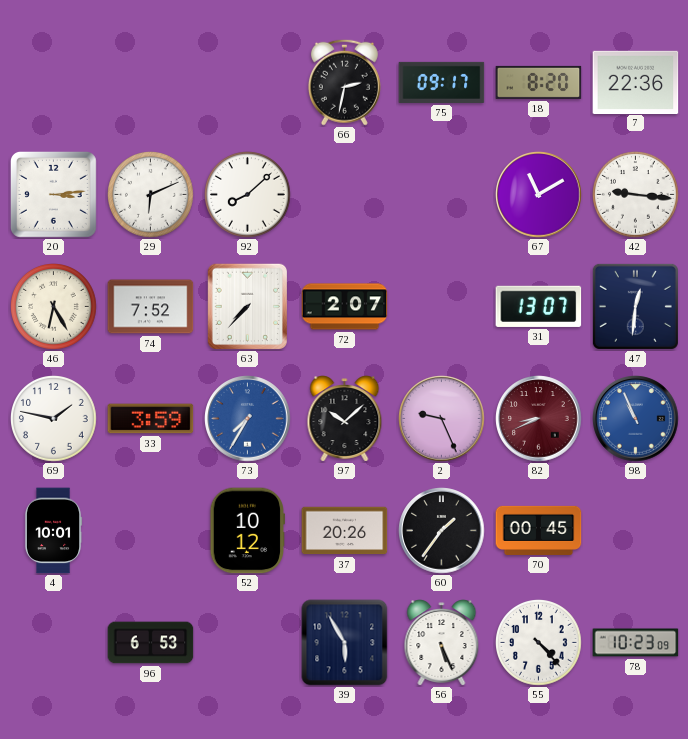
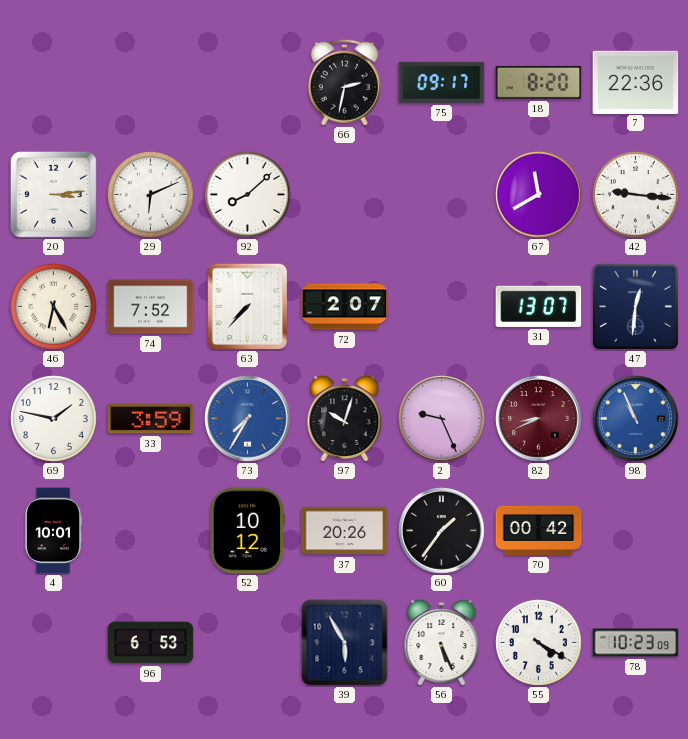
67: 11:10 -> 11:40
97: 10:08 -> 10:03
70: 00:45 -> 00:42
55: 4:23 -> 4:20
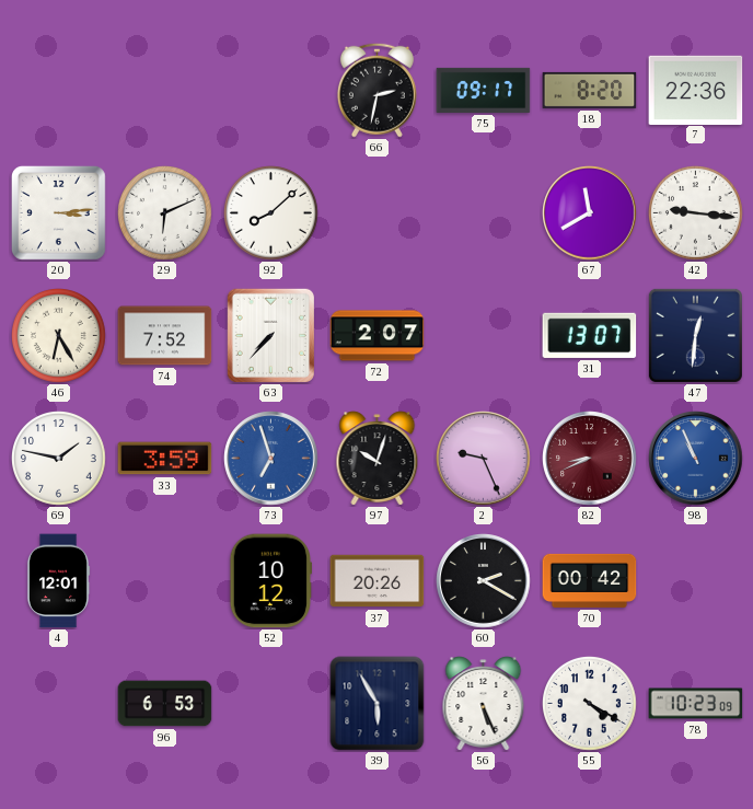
73: 7:35 -> 6:57
4: 10:01 -> 12:01
60: 1:36 -> 2:20
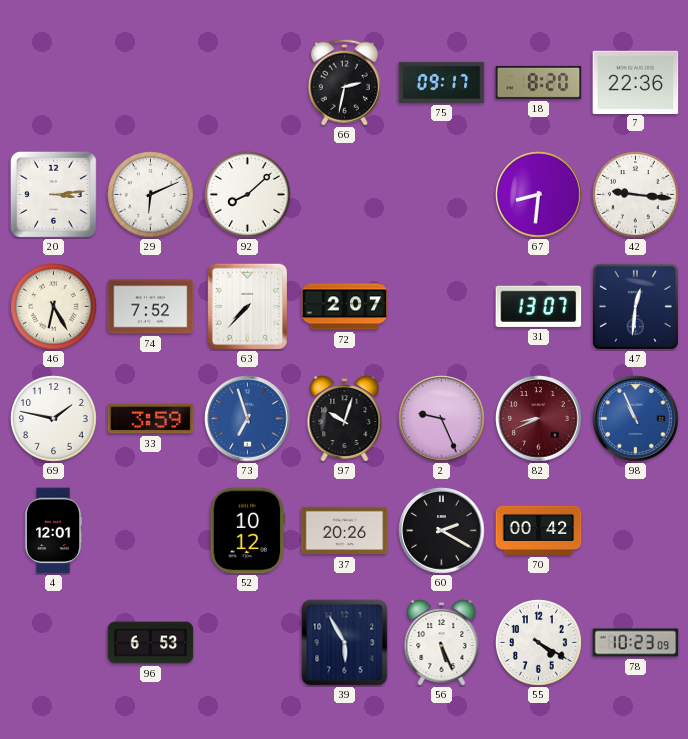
67: 11:40 -> 8:31
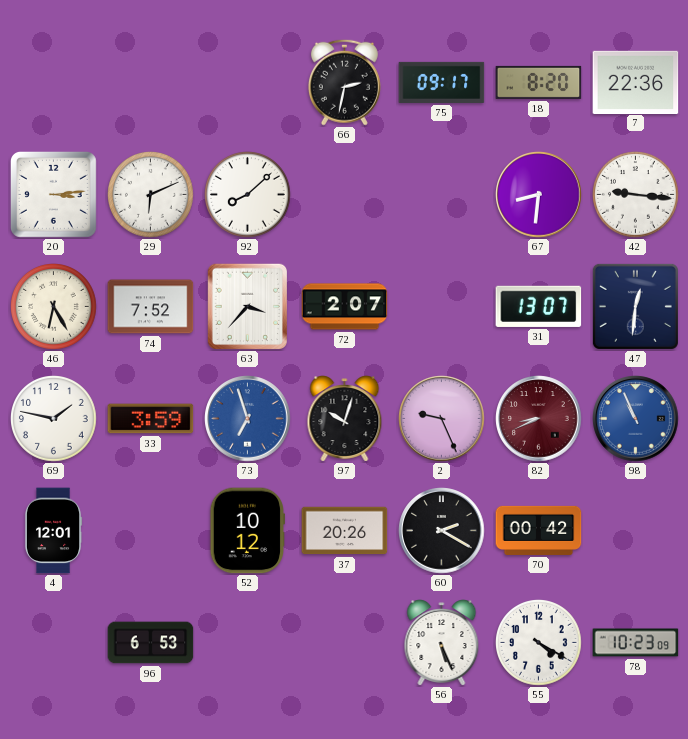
63: 7:37 -> 3:37
39: 5:55 -> none
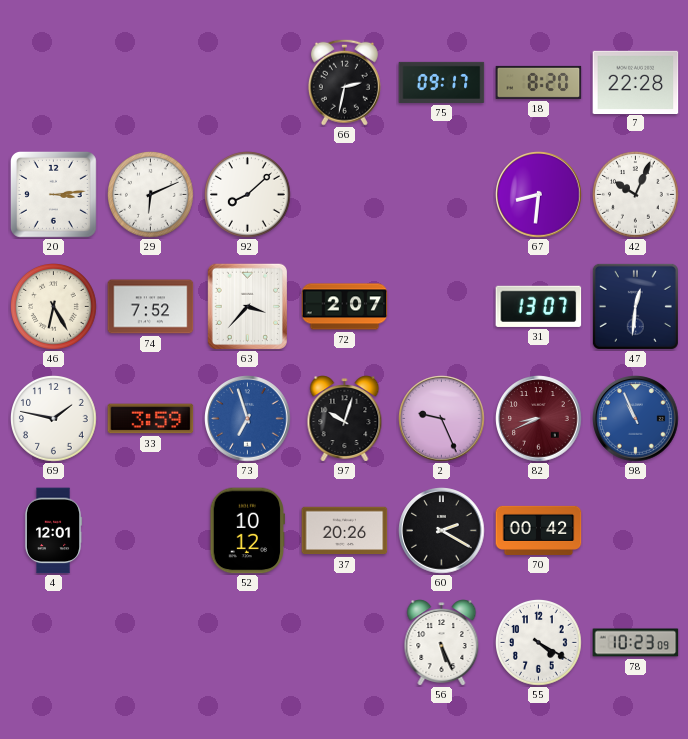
7: 22:36 -> 22:28
42: 9:16 -> 10:04
96: 6:53 -> none
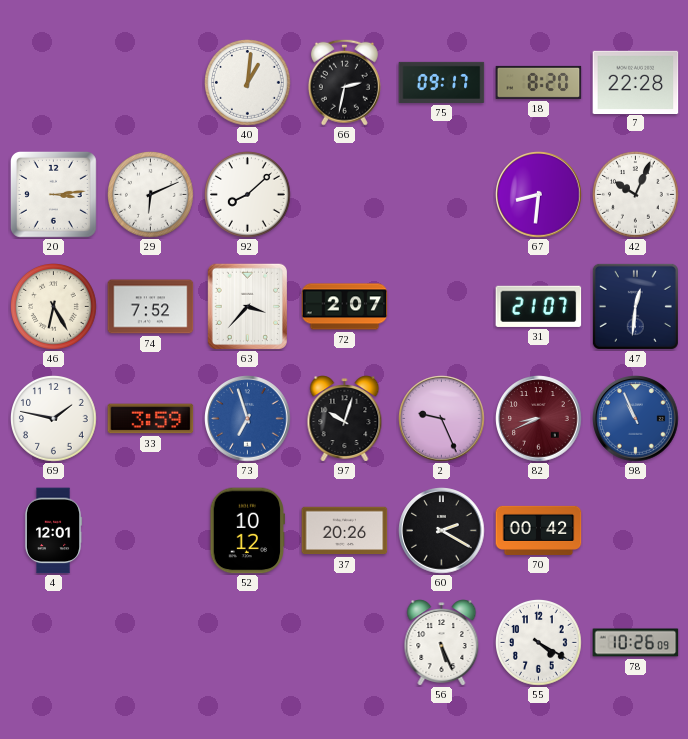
40: none -> 1:01
31: 13:07 -> 21:07
78: 10:23 -> 10:26
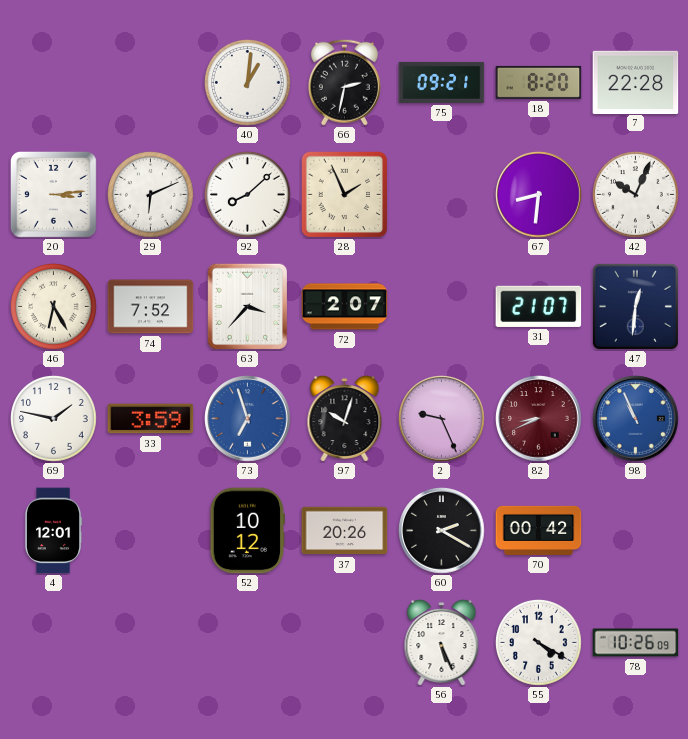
75: 09:17 -> 09:21
28: none -> 1:56
